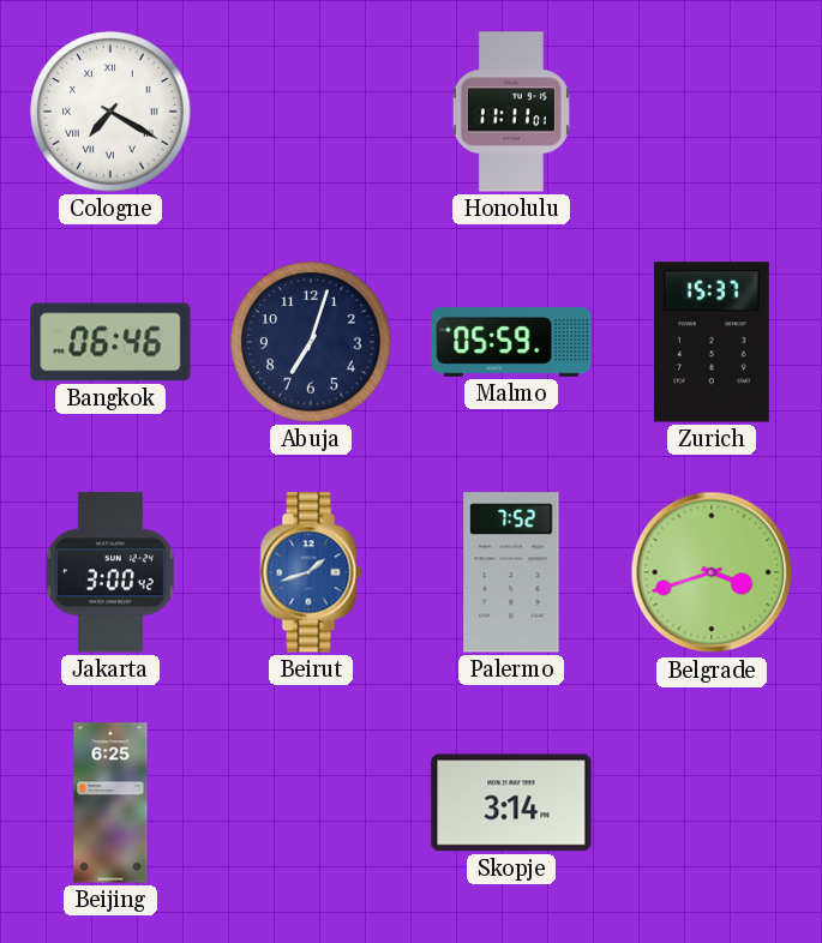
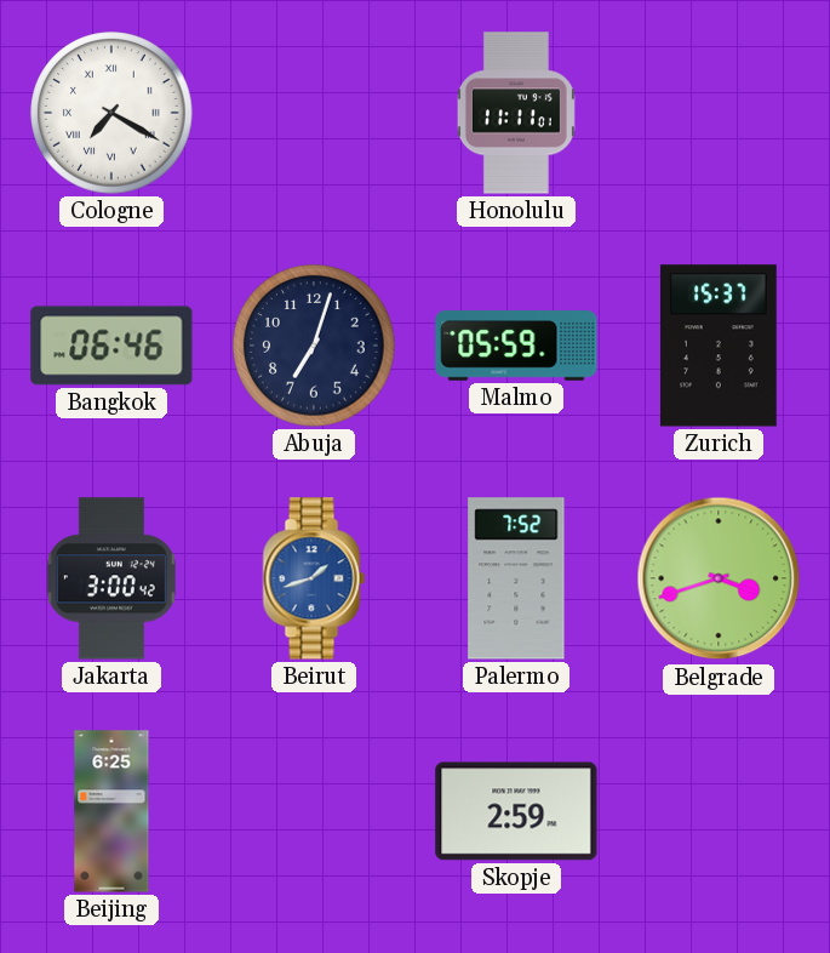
Skopje: 3:14 -> 2:59
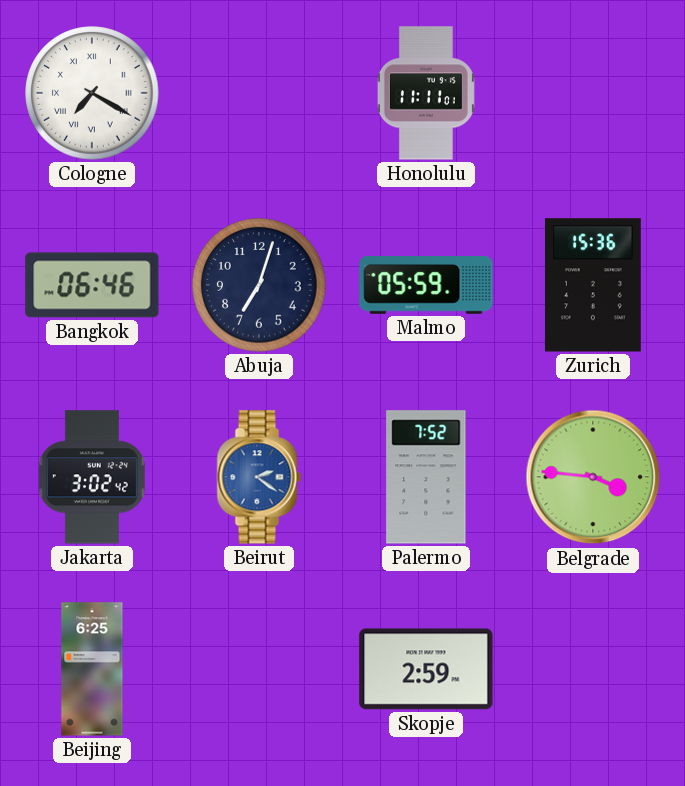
Zurich: 15:37 -> 15:36
Jakarta: 3:00 -> 3:02
Beirut: 1:42 -> 2:21
Belgrade: 3:42 -> 3:46
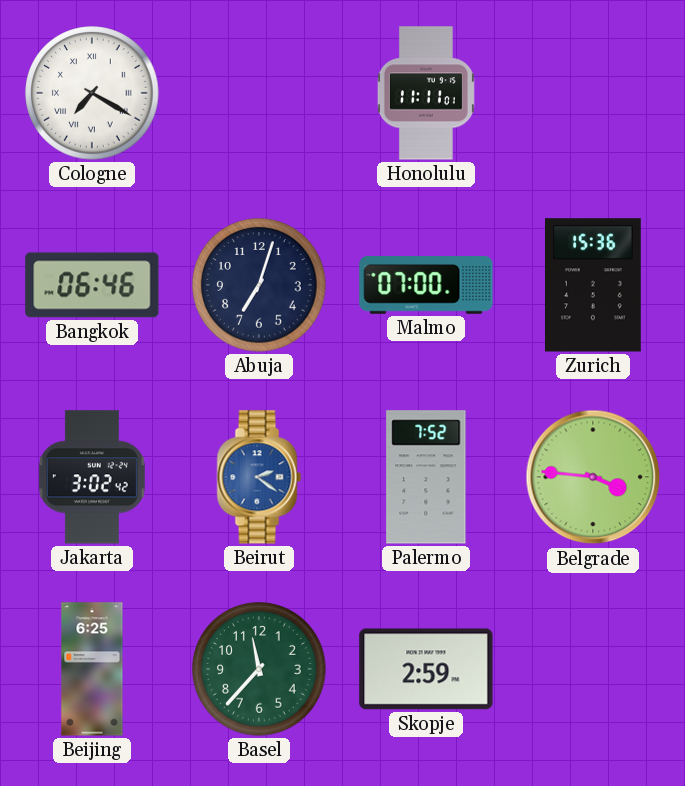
Malmo: 05:59 -> 07:00
Basel: none -> 11:37
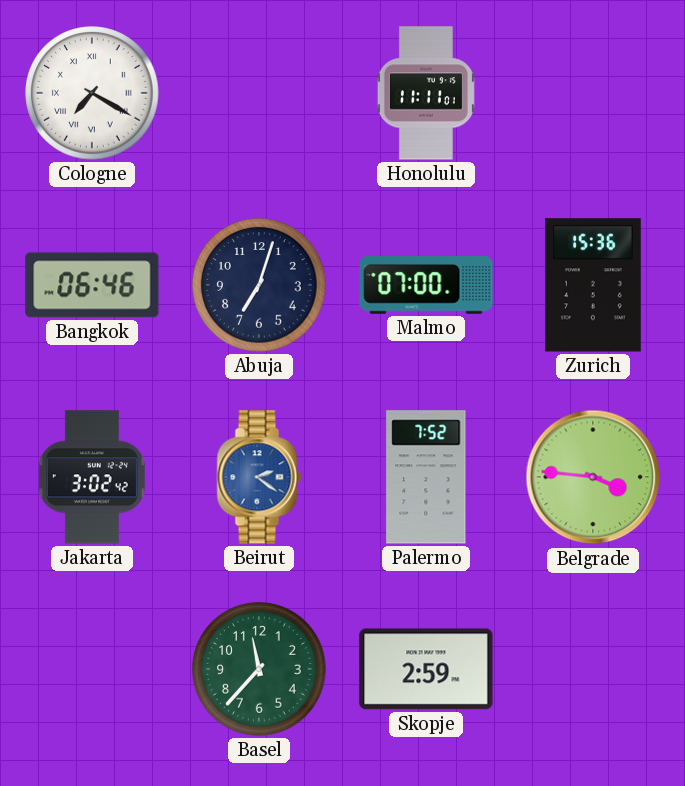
Beijing: 6:25 -> none
